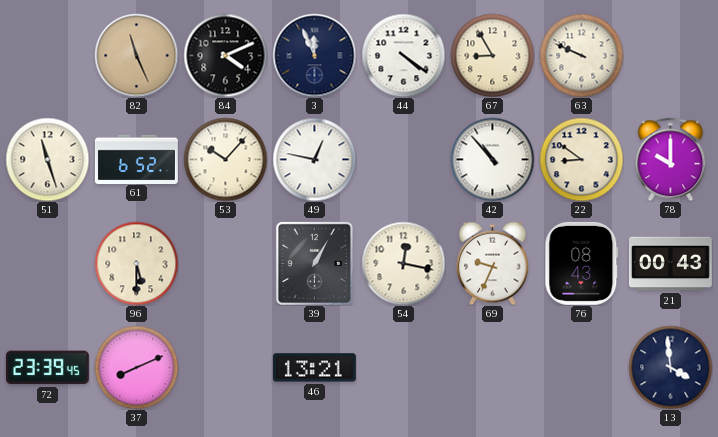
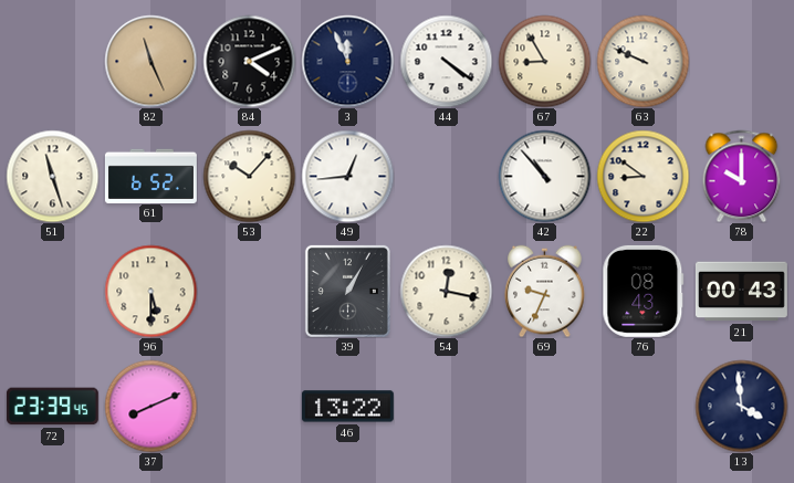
49: 12:47 -> 12:44
46: 13:21 -> 13:22
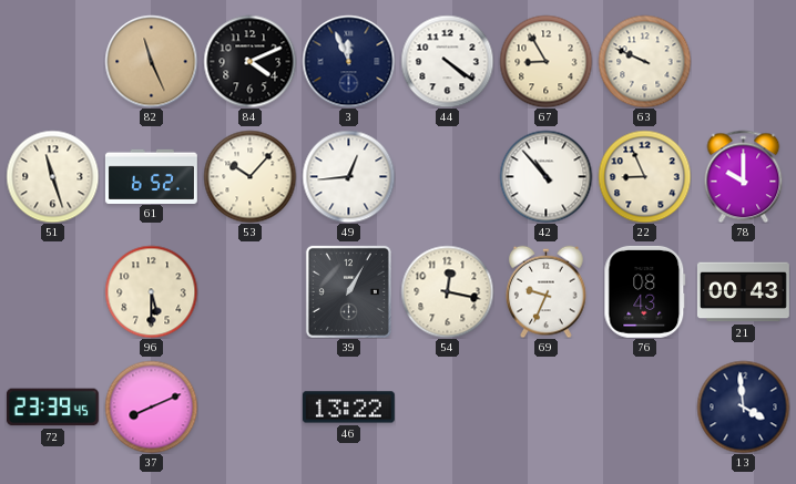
22: 8:51 -> 8:56
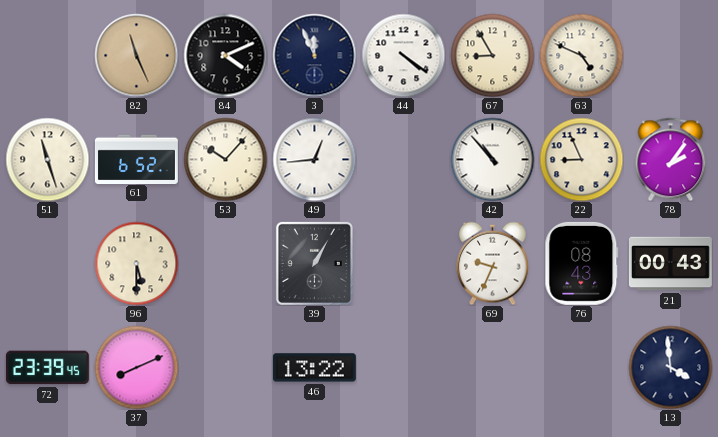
63: 9:49 -> 4:49
78: 10:00 -> 2:06
54: 12:17 -> none
